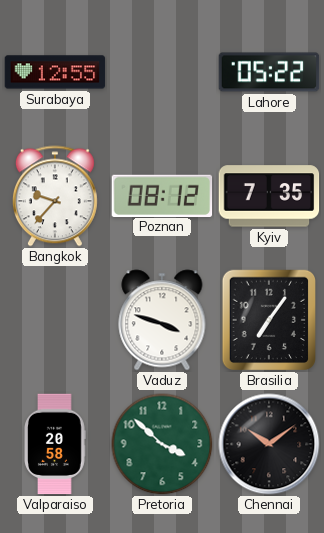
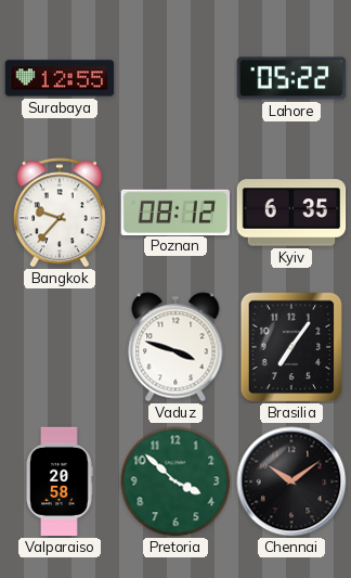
Kyiv: 7:35 -> 6:35
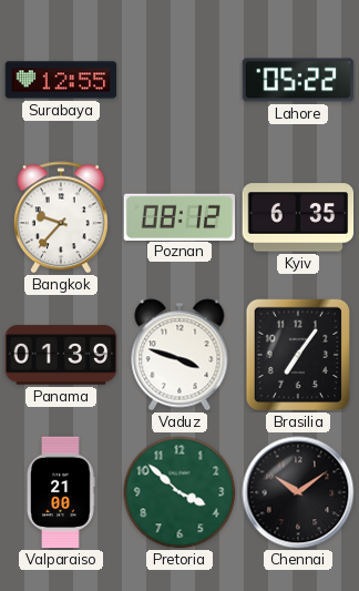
Panama: none -> 01:39
Valparaiso: 20:58 -> 21:00
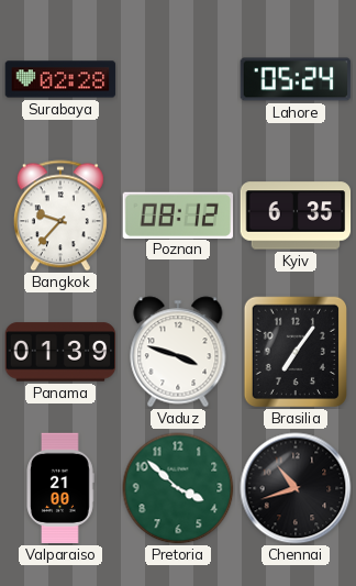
Surabaya: 12:55 -> 02:28
Lahore: 05:22 -> 05:24
Chennai: 10:09 -> 10:42
